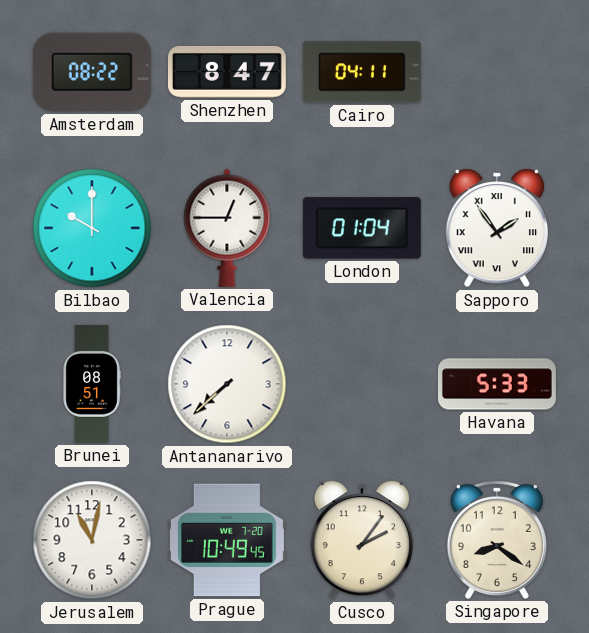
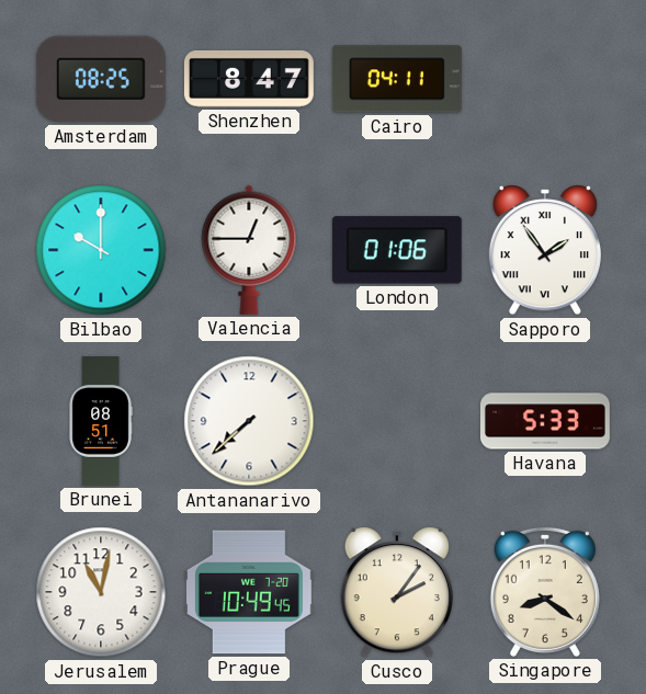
Amsterdam: 08:22 -> 08:25
London: 01:04 -> 01:06
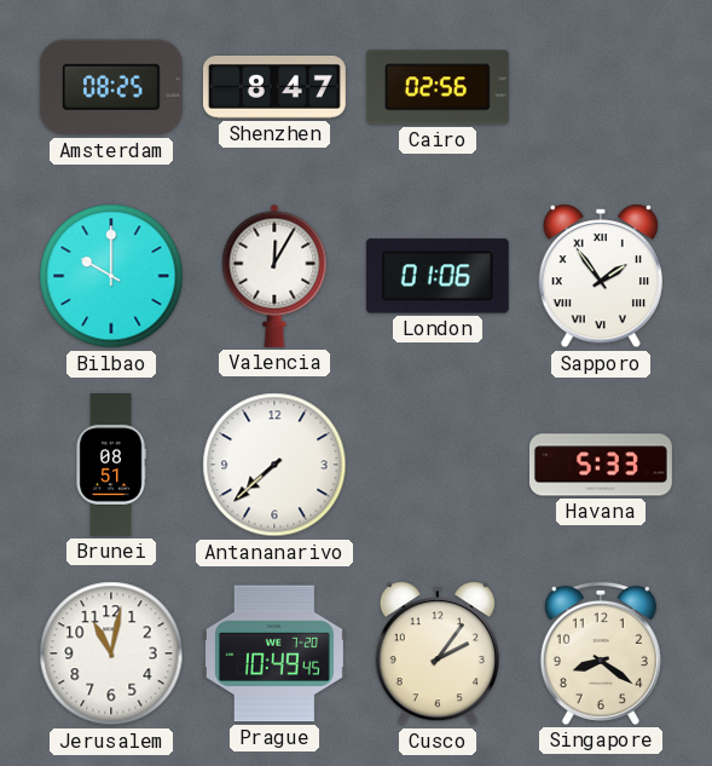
Cairo: 04:11 -> 02:56
Valencia: 12:45 -> 12:05
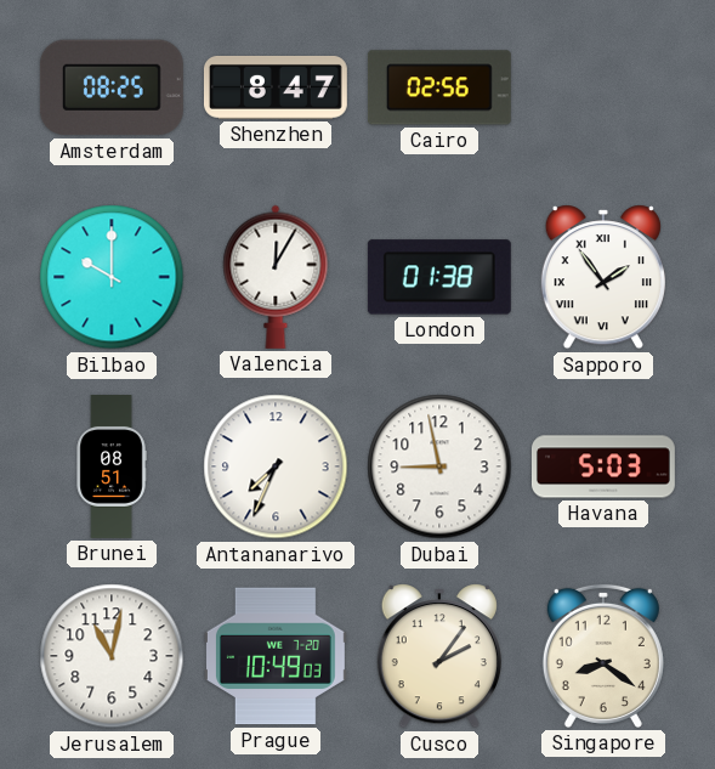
London: 01:06 -> 01:38
Antananarivo: 7:38 -> 7:34
Dubai: none -> 8:58
Havana: 5:33 -> 5:03
Prague: 10:49:45 -> 10:49:03
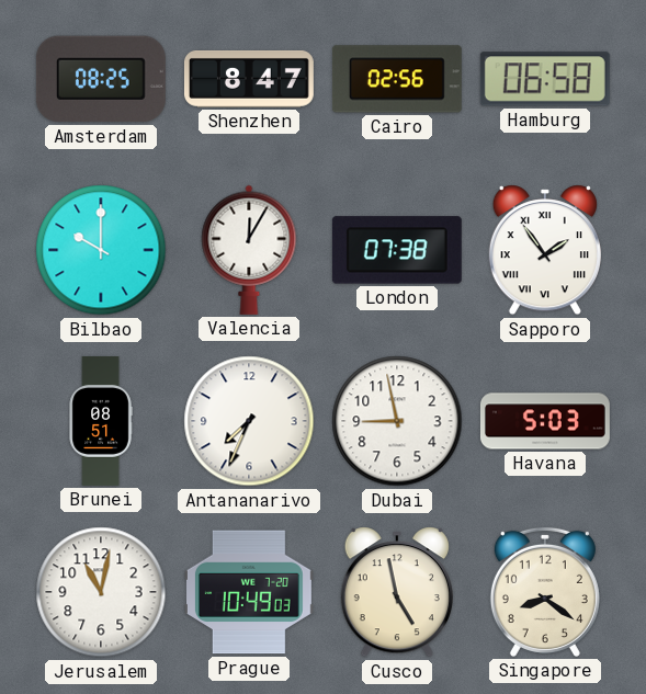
Hamburg: none -> 06:58
London: 01:38 -> 07:38
Cusco: 2:06 -> 4:58
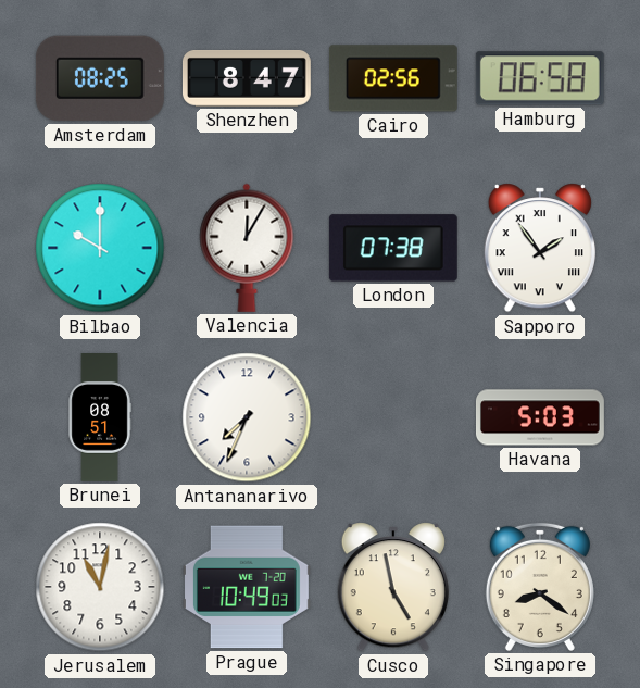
Dubai: 8:58 -> none
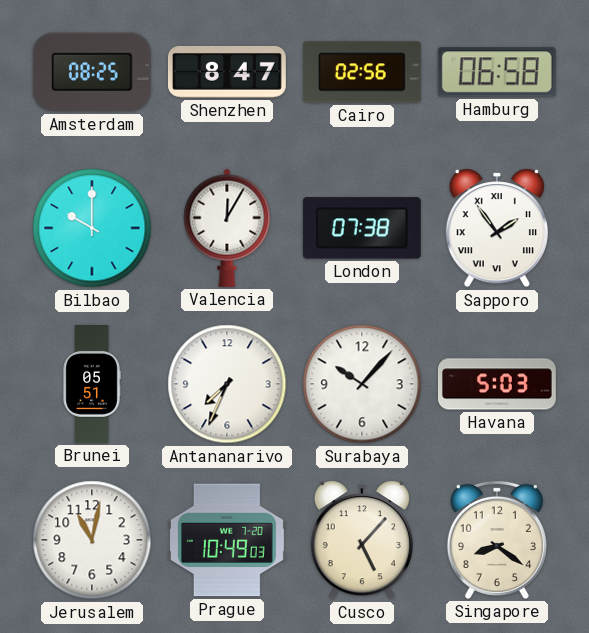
Brunei: 08:51 -> 05:51
Surabaya: none -> 10:07
Cusco: 4:58 -> 5:07
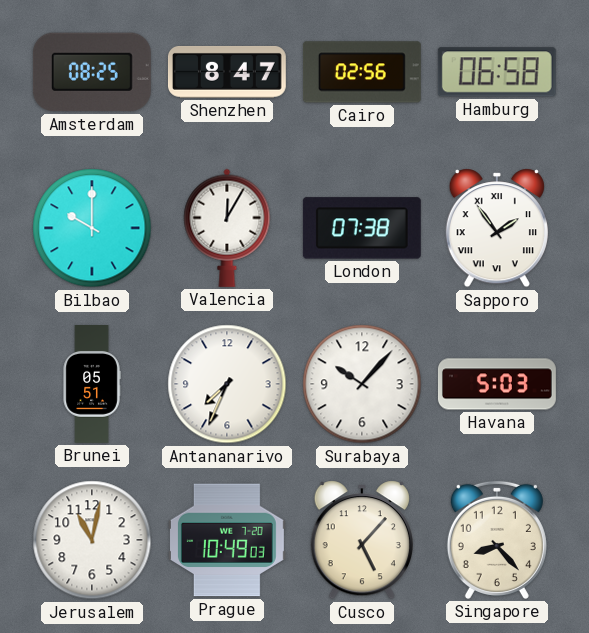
Singapore: 8:21 -> 8:23
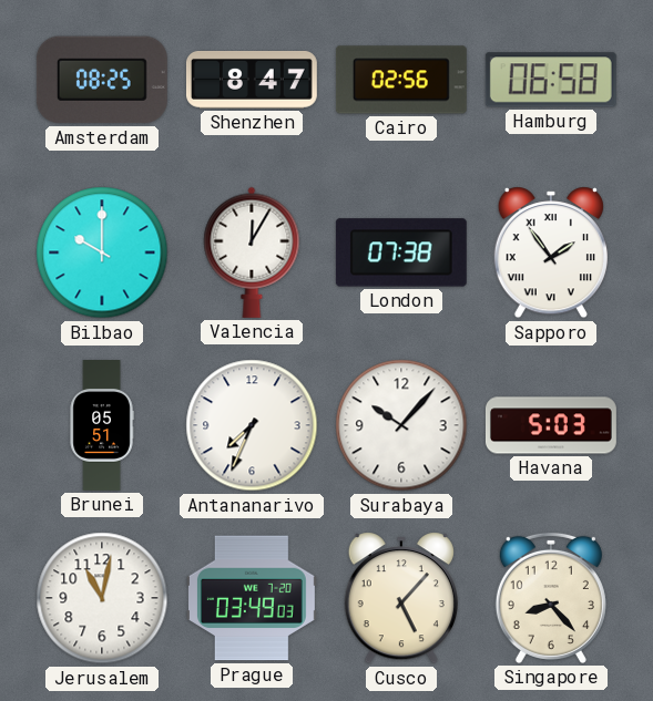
Prague: 10:49 -> 03:49
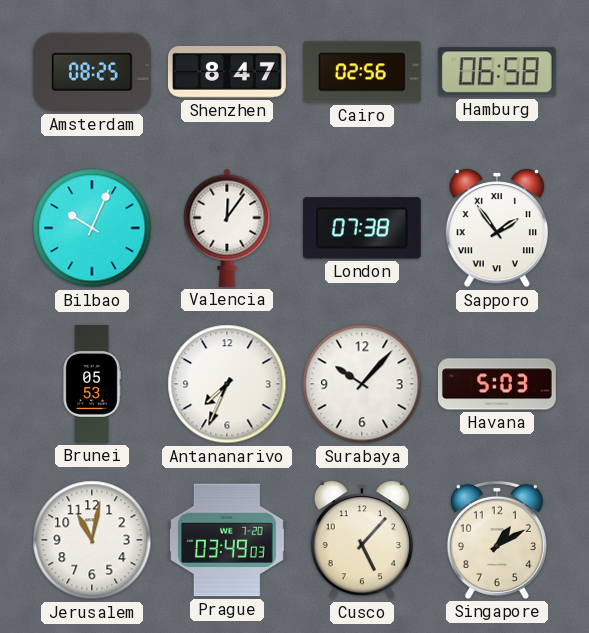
Bilbao: 10:00 -> 10:04
Valencia: 12:05 -> 12:06
Brunei: 05:51 -> 05:53
Singapore: 8:23 -> 1:10
